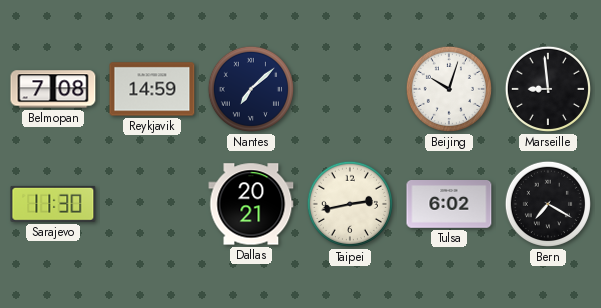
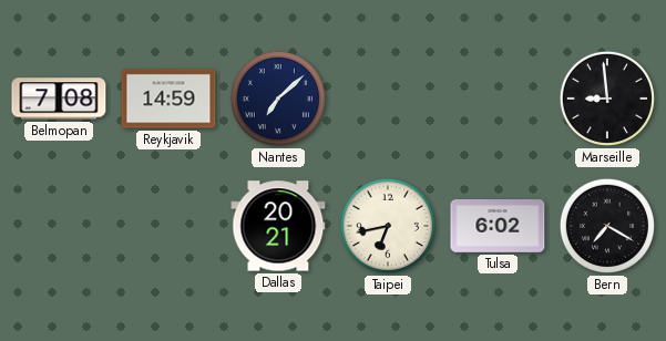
Beijing: 10:03 -> none
Sarajevo: 11:30 -> none
Taipei: 2:43 -> 6:43
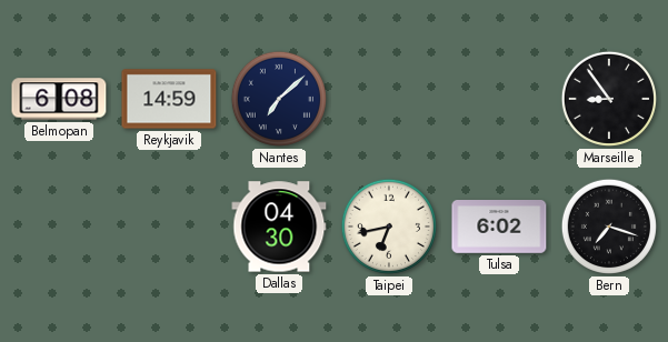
Belmopan: 7:08 -> 6:08
Marseille: 8:59 -> 8:54
Dallas: 20:21 -> 04:30
Bern: 7:20 -> 7:18
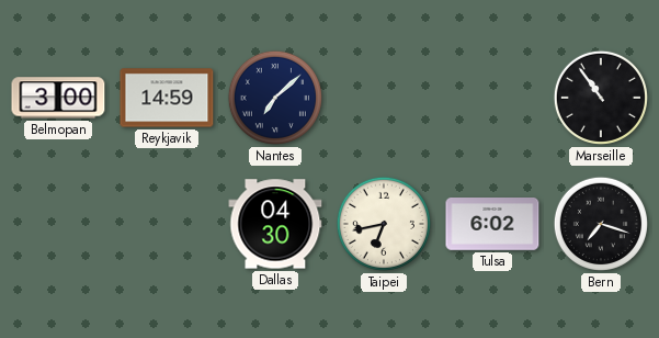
Belmopan: 6:08 -> 3:00
Marseille: 8:54 -> 10:54
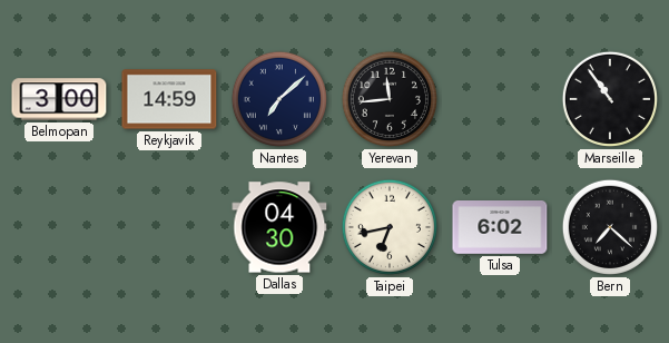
Yerevan: none -> 11:44
Bern: 7:18 -> 7:22
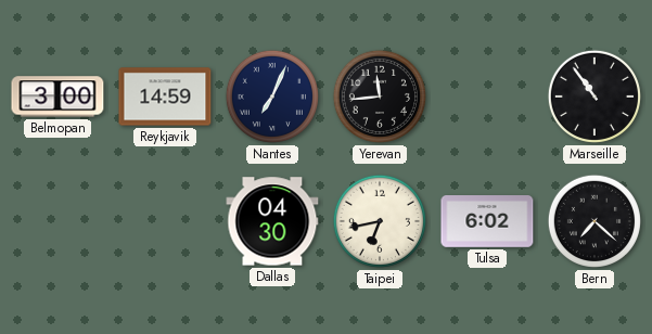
Nantes: 7:08 -> 7:04
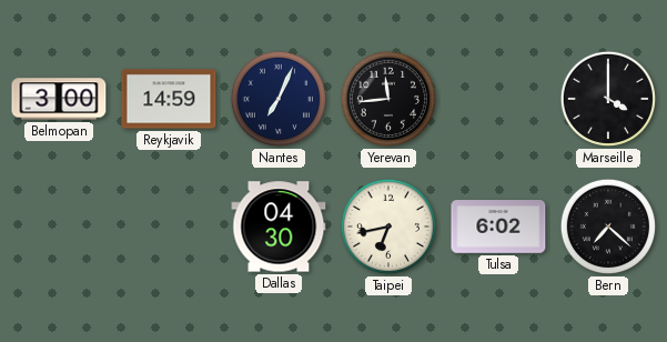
Marseille: 10:54 -> 4:00
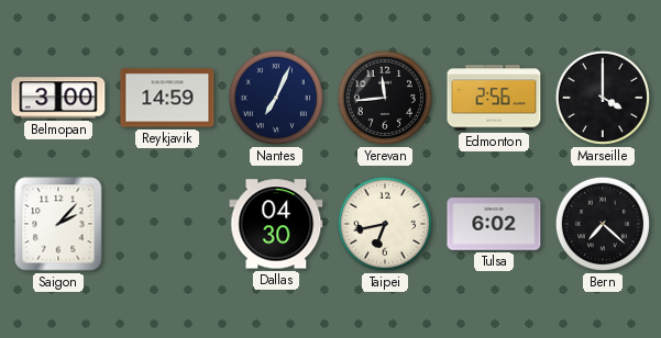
Edmonton: none -> 2:56
Saigon: none -> 2:07
